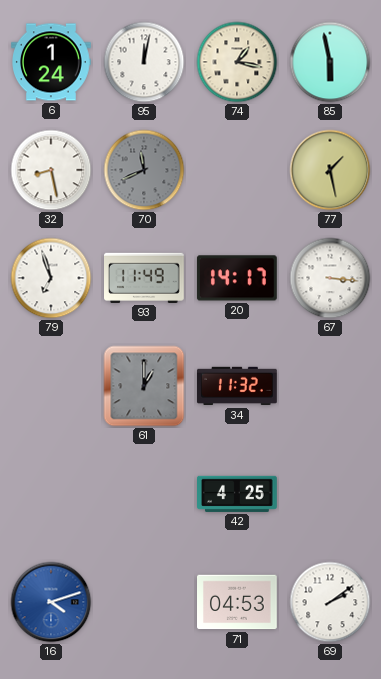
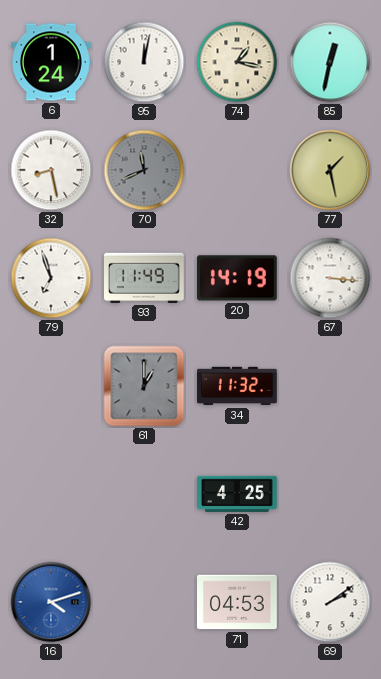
85: 5:58 -> 12:32
20: 14:17 -> 14:19
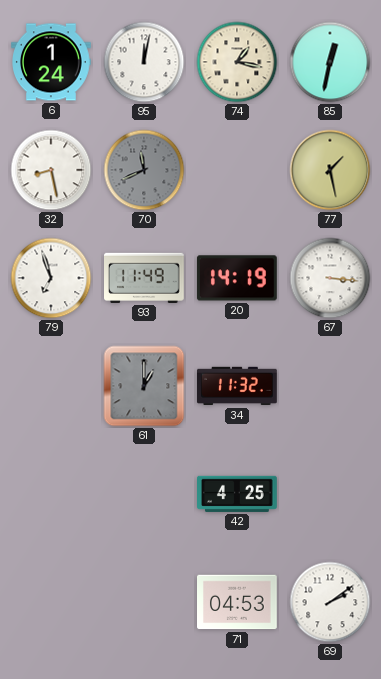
16: 4:12 -> none
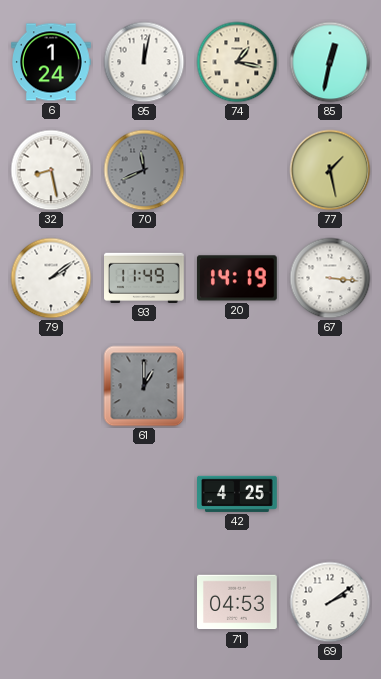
79: 6:57 -> 2:09
34: 11:32 -> none
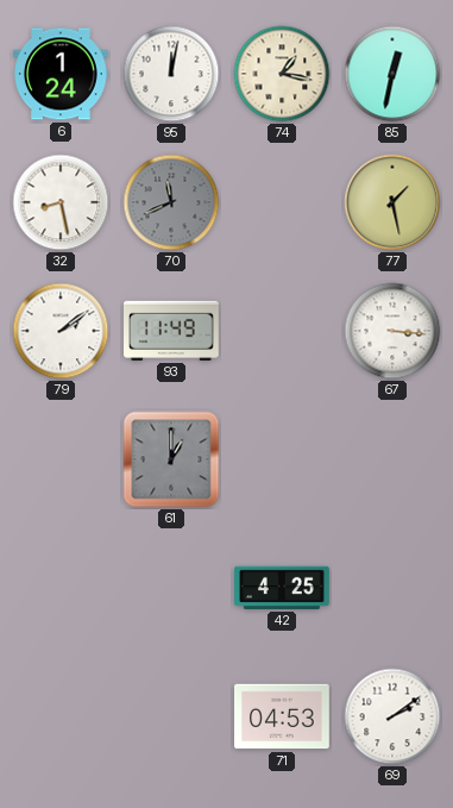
20: 14:19 -> none
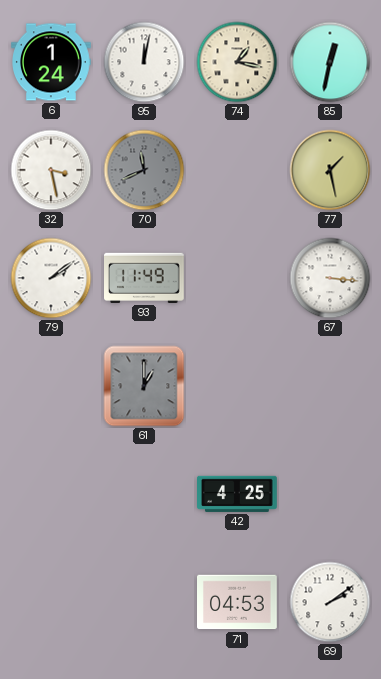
32: 8:28 -> 3:28
